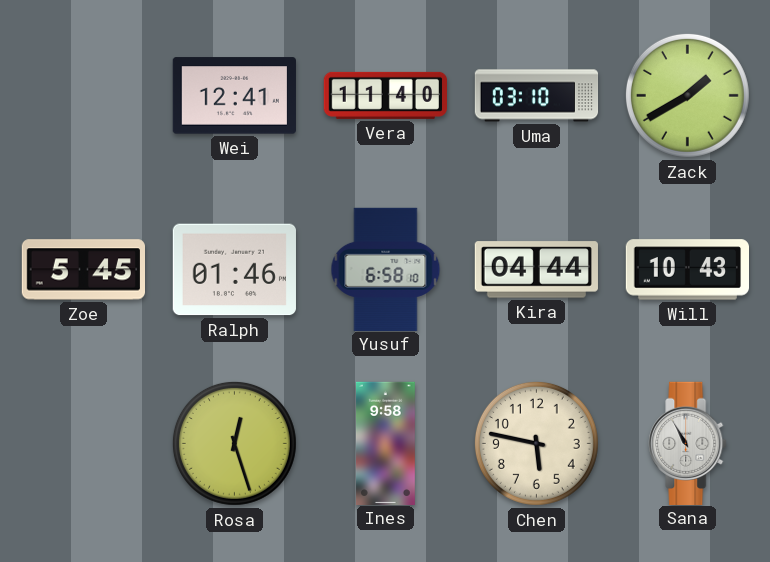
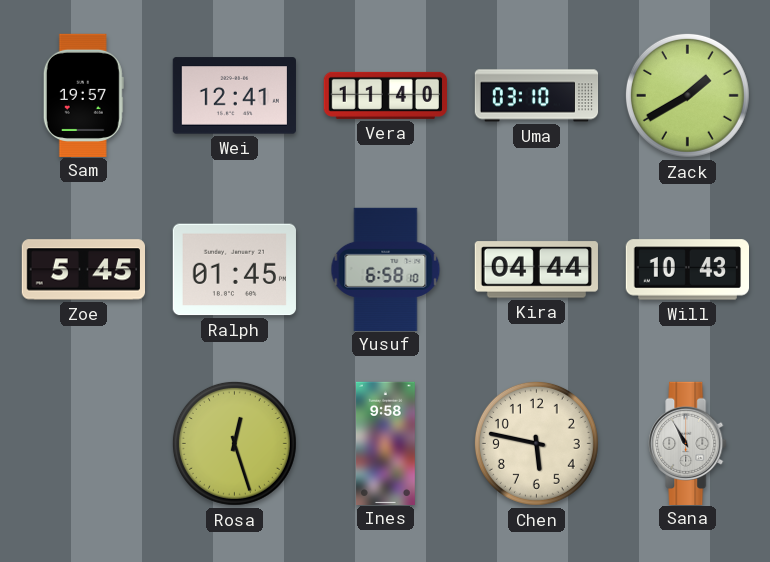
Sam: none -> 19:57
Ralph: 01:46 -> 01:45
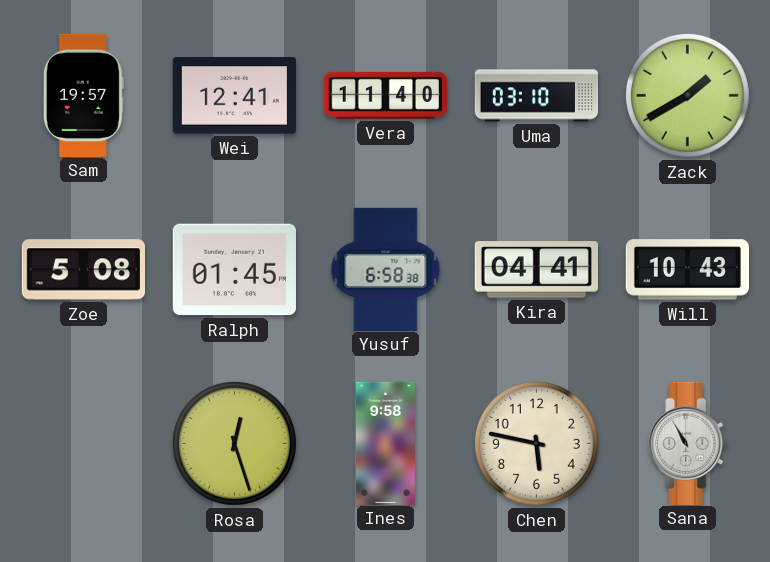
Zoe: 5:45 -> 5:08
Yusuf: 6:58:10 -> 6:58:38
Kira: 04:44 -> 04:41
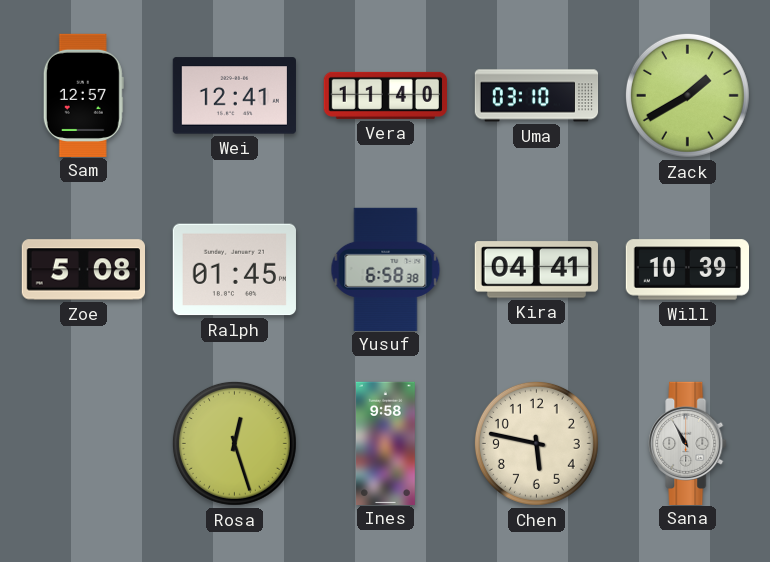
Sam: 19:57 -> 12:57
Will: 10:43 -> 10:39
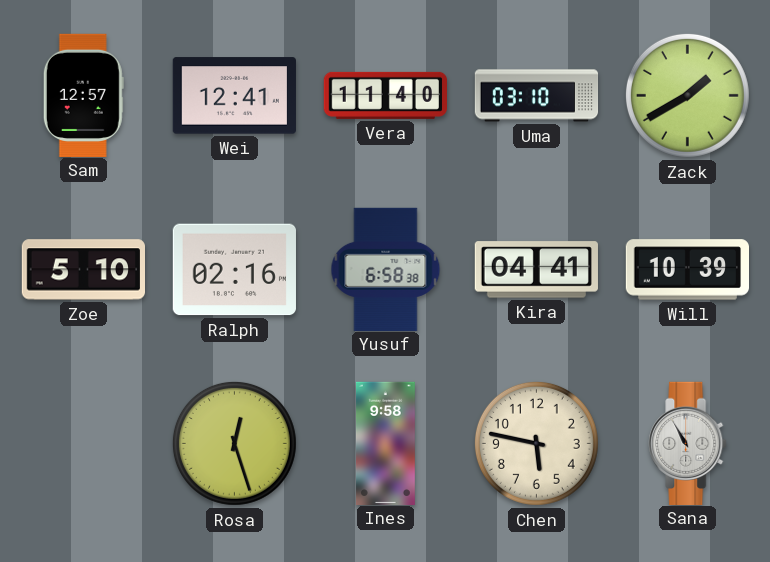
Zoe: 5:08 -> 5:10
Ralph: 01:45 -> 02:16
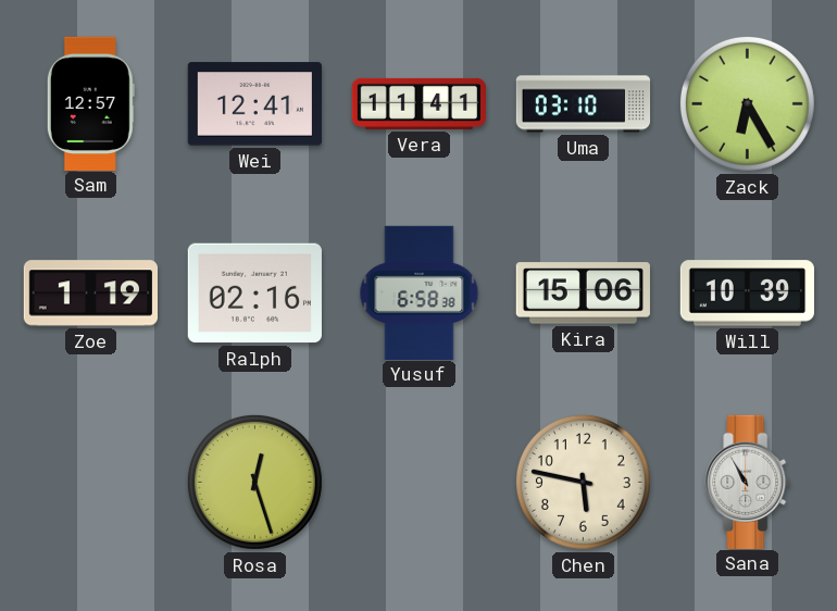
Vera: 11:40 -> 11:41
Zack: 1:40 -> 6:25
Zoe: 5:10 -> 1:19
Kira: 04:41 -> 15:06
Ines: 9:58 -> none
